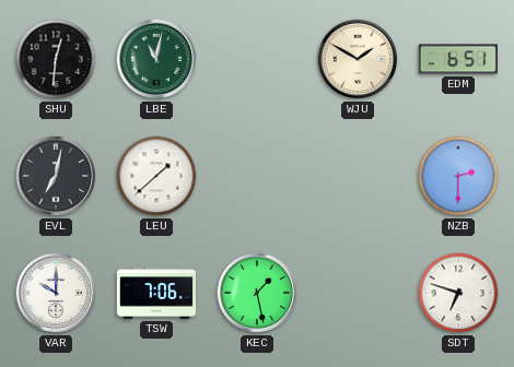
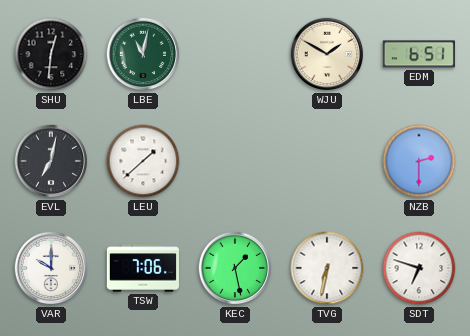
TVG: none -> 6:32
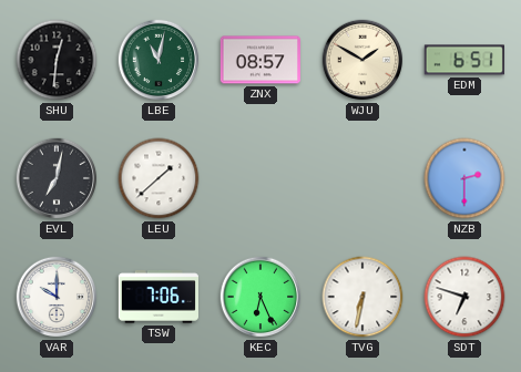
ZNX: none -> 08:57
KEC: 1:28 -> 6:26
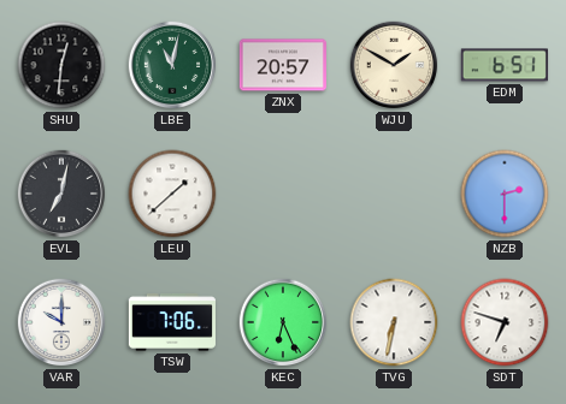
ZNX: 08:57 -> 20:57
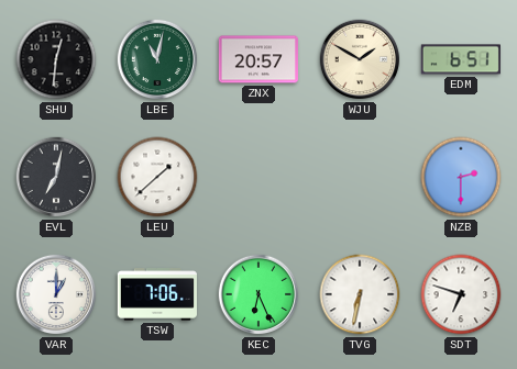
VAR: 10:00 -> 1:00
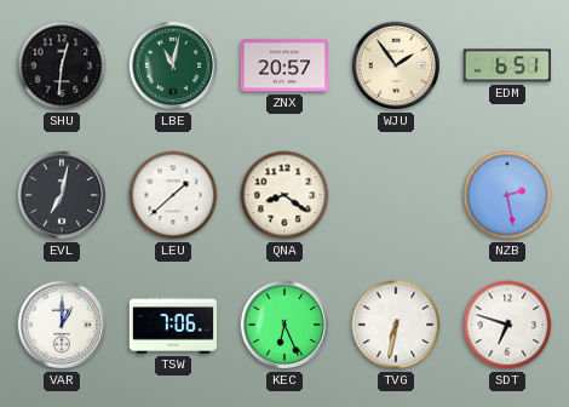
WJU: 1:50 -> 1:54
QNA: none -> 8:21
NZB: 2:30 -> 2:28
